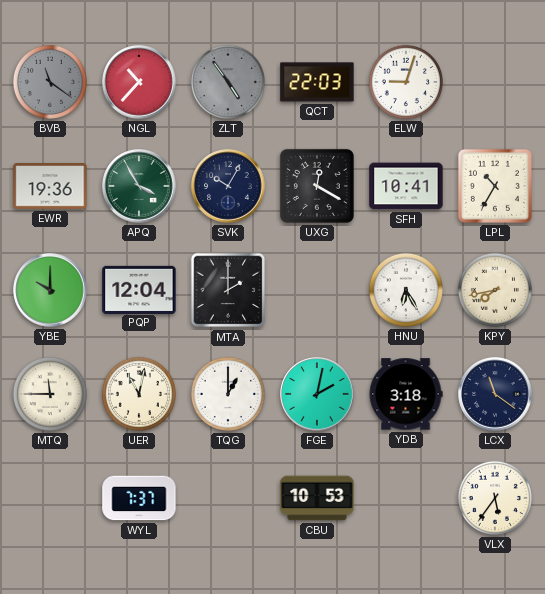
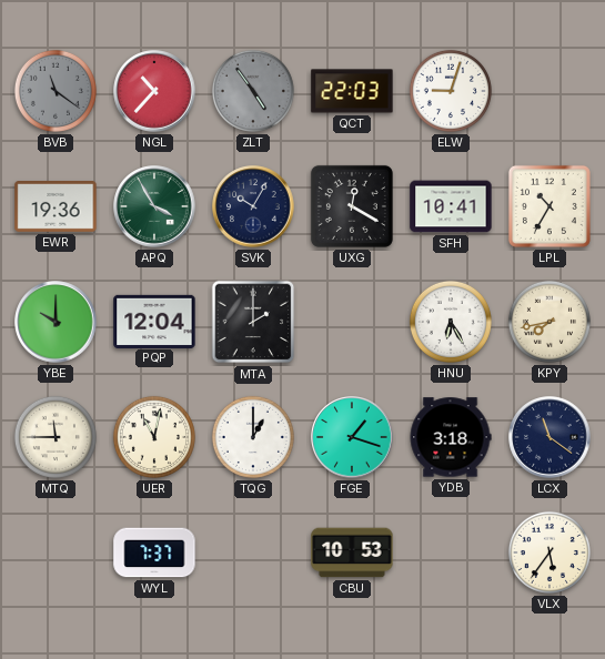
FGE: 2:02 -> 1:18
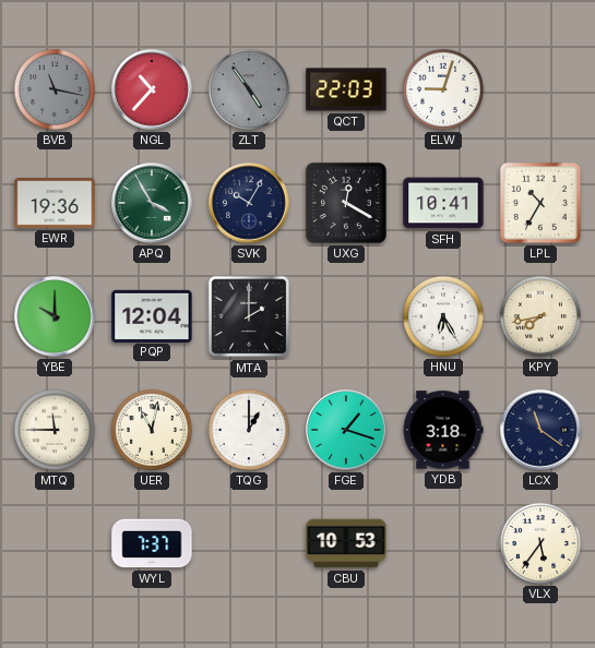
BVB: 11:21 -> 11:17
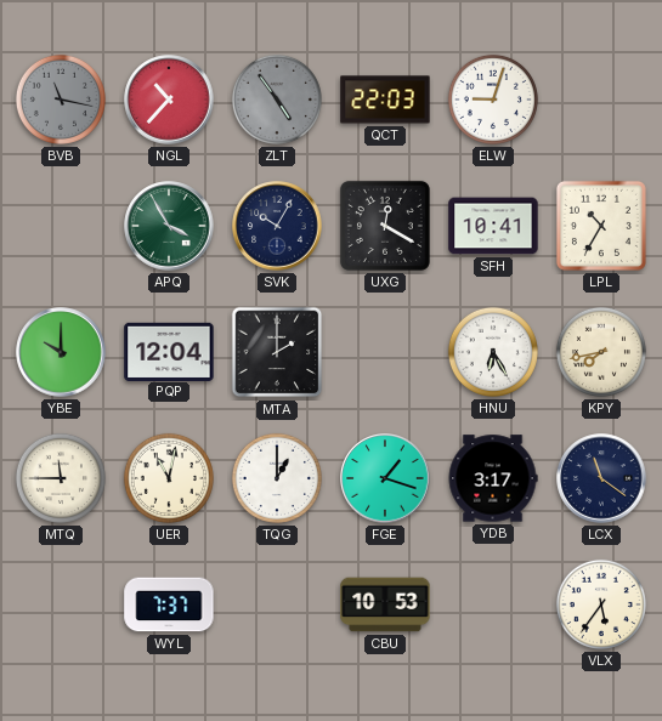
EWR: 19:36 -> none
YDB: 3:18 -> 3:17
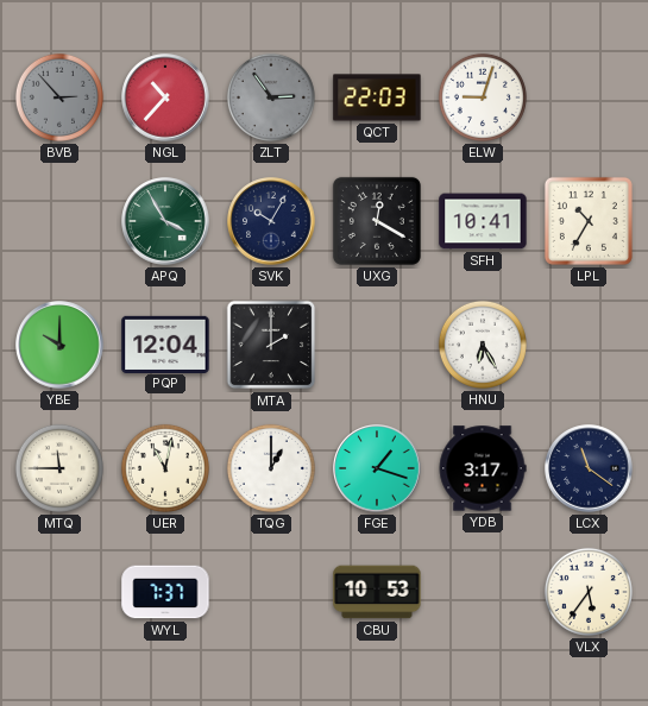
BVB: 11:17 -> 2:53
ZLT: 4:54 -> 2:54
KPY: 7:43 -> none
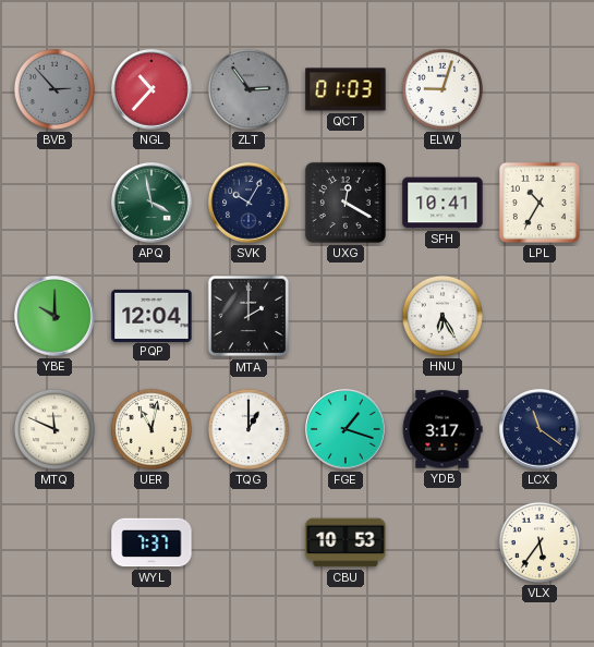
QCT: 22:03 -> 01:03
APQ: 3:55 -> 3:58
MTQ: 11:45 -> 11:49
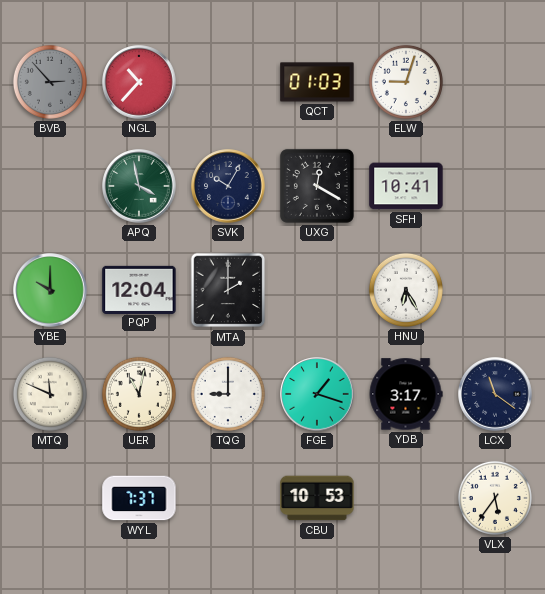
ZLT: 2:54 -> none
LPL: 10:35 -> none
TQG: 1:00 -> 9:00
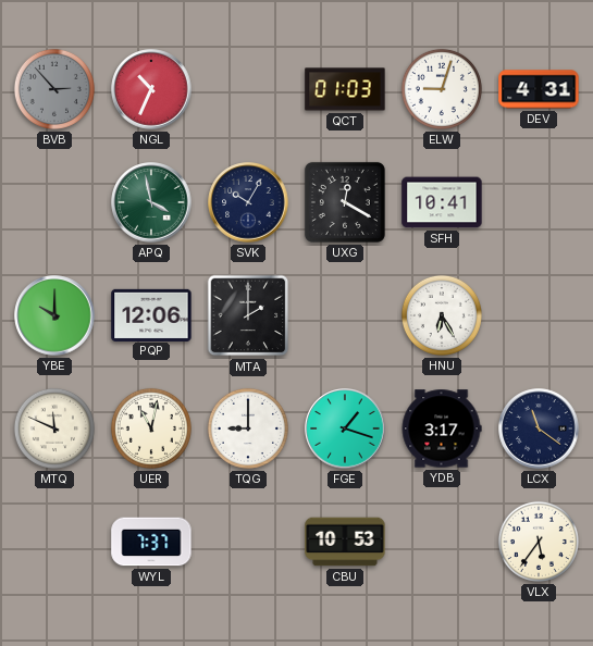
NGL: 10:37 -> 10:34
DEV: none -> 4:31
PQP: 12:04 -> 12:06
